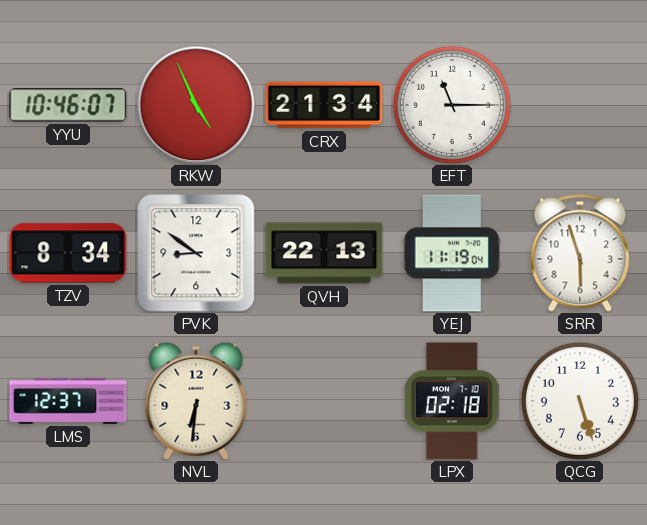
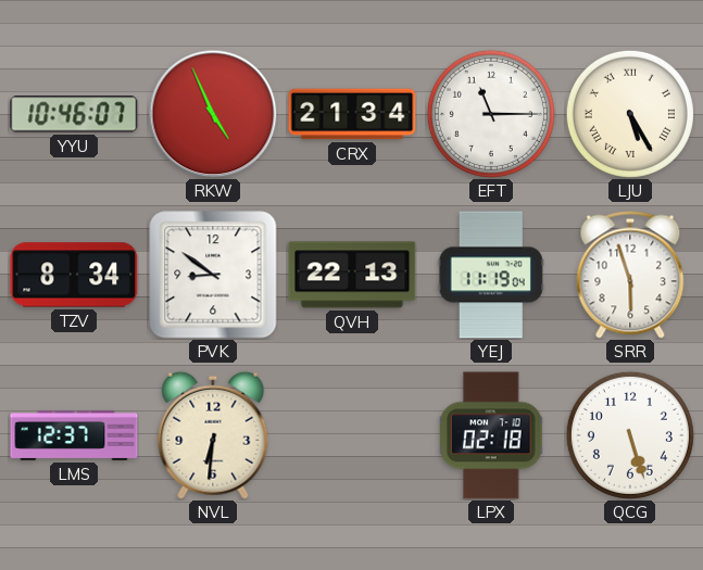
LJU: none -> 5:25
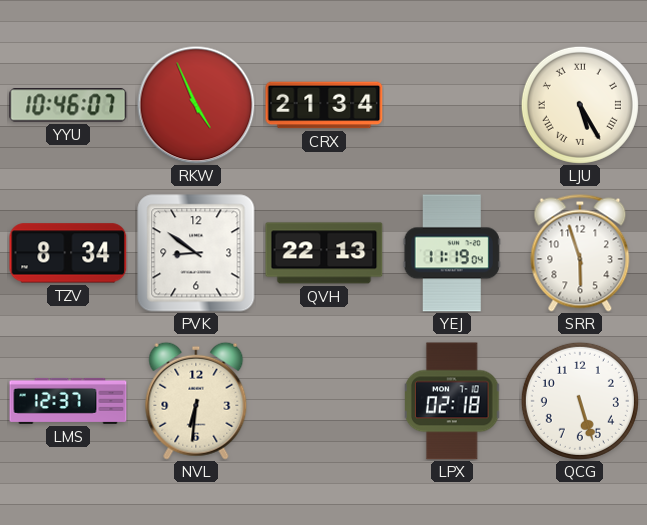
EFT: 11:15 -> none
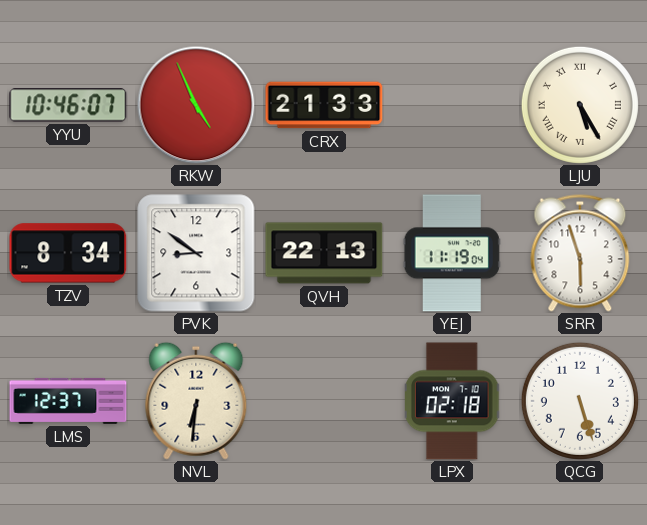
CRX: 21:34 -> 21:33
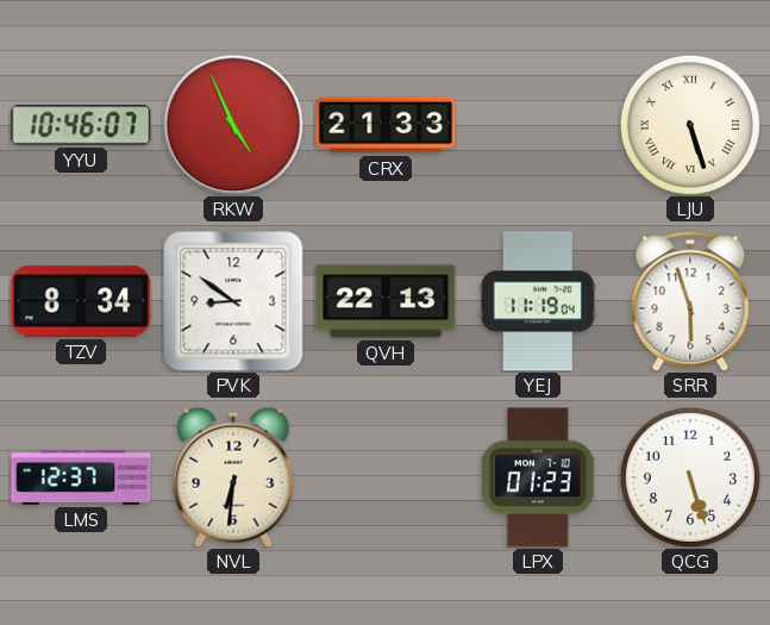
LJU: 5:25 -> 5:27
LPX: 02:18 -> 01:23
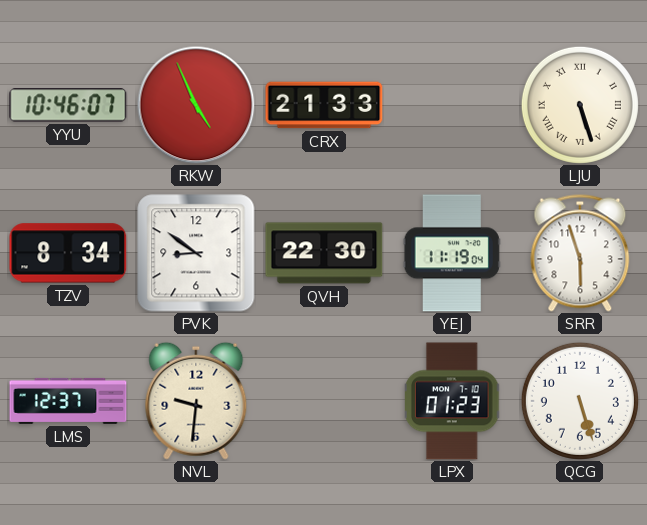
QVH: 22:13 -> 22:30
NVL: 6:31 -> 9:31
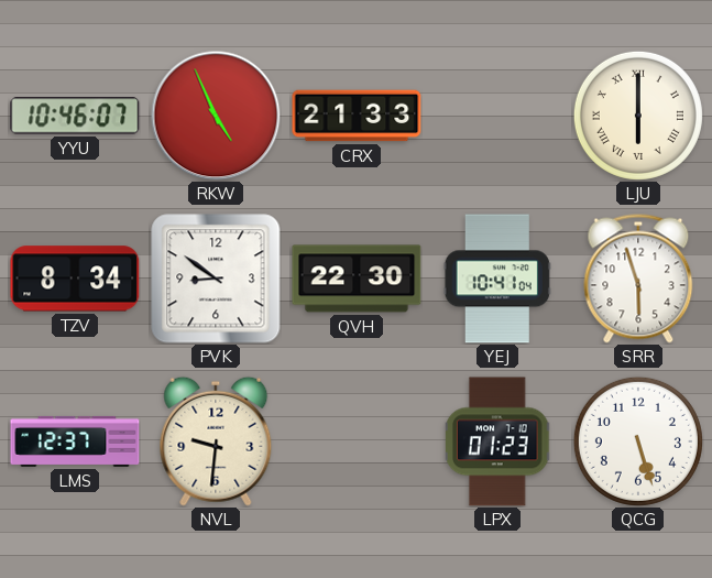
LJU: 5:27 -> 6:00
YEJ: 11:19 -> 10:41
